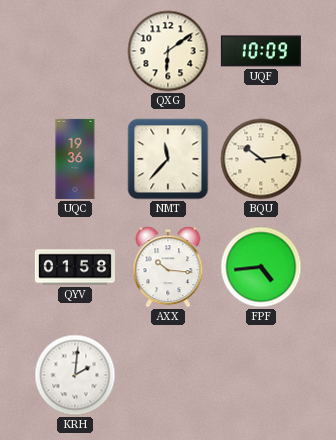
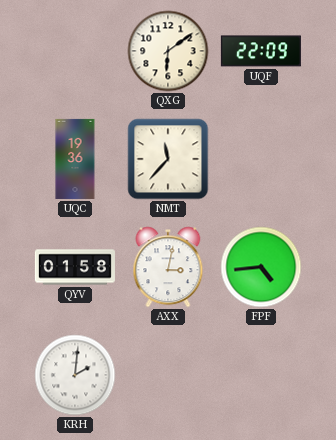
UQF: 10:09 -> 22:09
BQU: 10:14 -> none
AXX: 10:16 -> 3:02
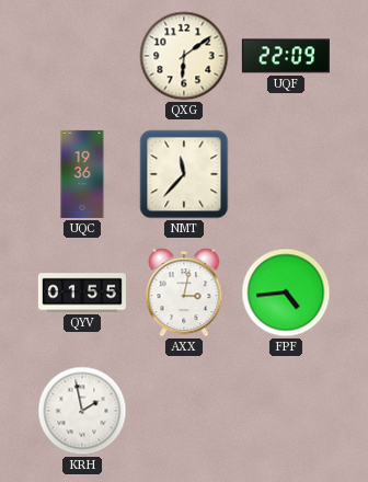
QYV: 01:58 -> 01:55
KRH: 2:01 -> 1:58
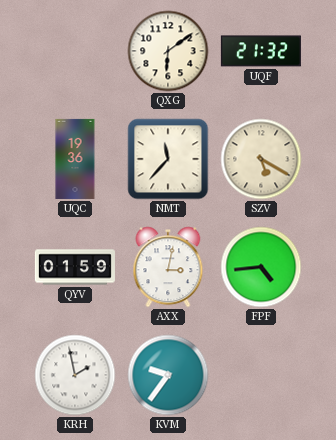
UQF: 22:09 -> 21:32
SZV: none -> 5:20
QYV: 01:55 -> 01:59
KVM: none -> 9:36
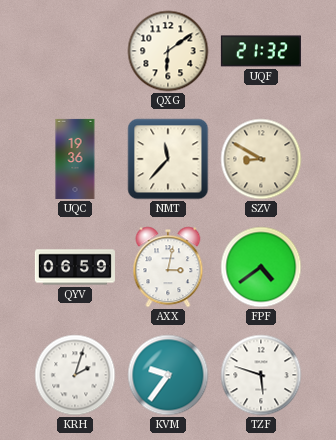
SZV: 5:20 -> 8:50
QYV: 01:59 -> 06:59
FPF: 4:44 -> 4:39
KRH: 1:58 -> 2:03
TZF: none -> 5:48
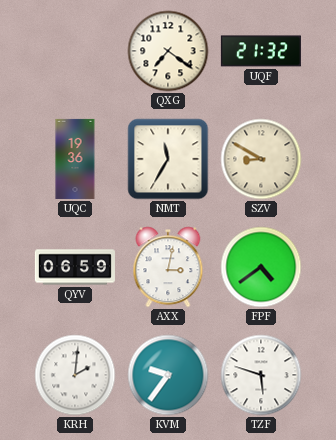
QXG: 6:09 -> 7:21
NMT: 11:37 -> 11:35
KRH: 2:03 -> 2:01
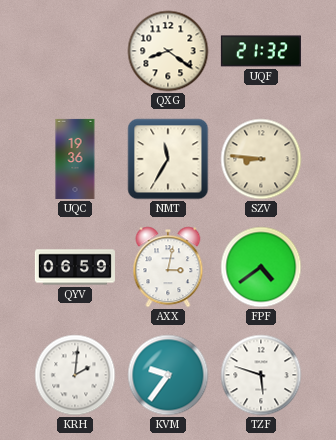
QXG: 7:21 -> 8:21
SZV: 8:50 -> 8:46
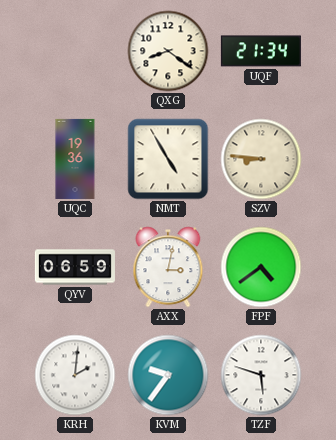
UQF: 21:32 -> 21:34
NMT: 11:35 -> 4:55
